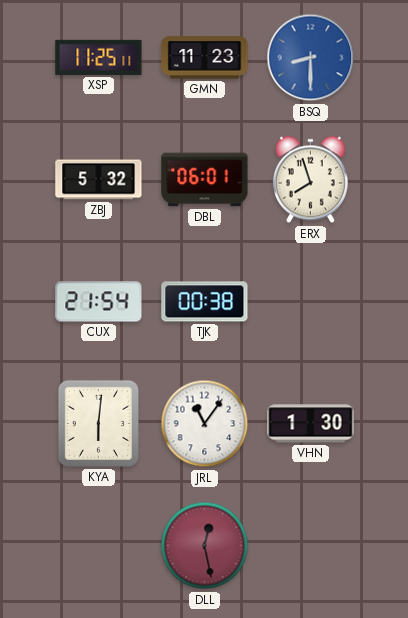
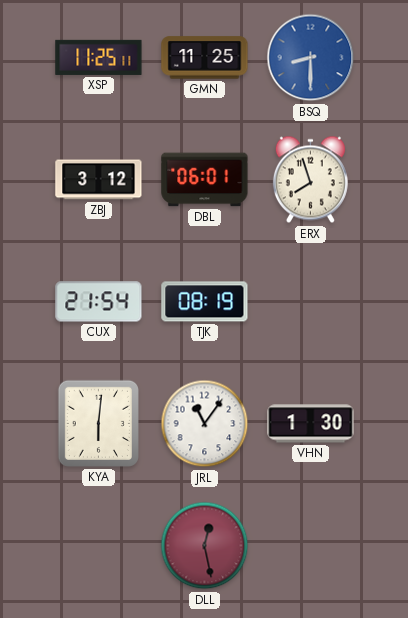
GMN: 11:23 -> 11:25
ZBJ: 5:32 -> 3:12
TJK: 00:38 -> 08:19
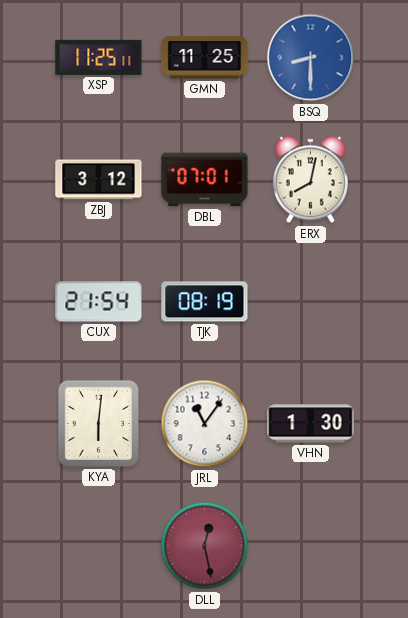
DBL: 06:01 -> 07:01
ERX: 7:57 -> 8:02
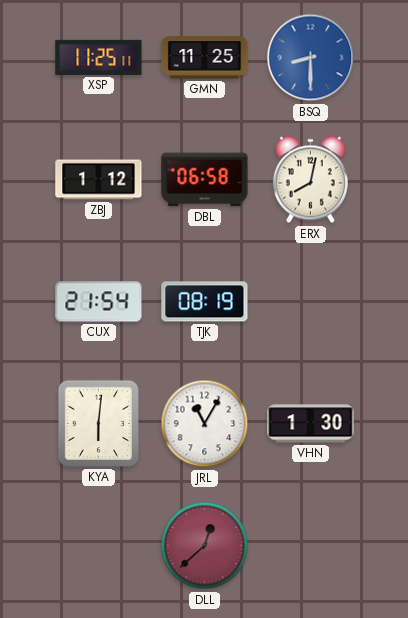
ZBJ: 3:12 -> 1:12
DBL: 07:01 -> 06:58
JRL: 11:06 -> 11:05
DLL: 12:28 -> 12:38
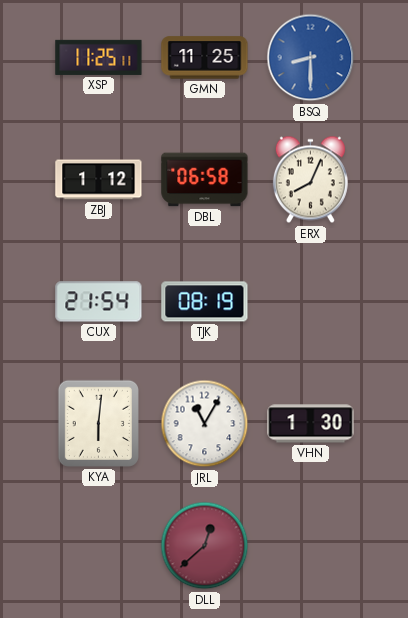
ERX: 8:02 -> 8:04
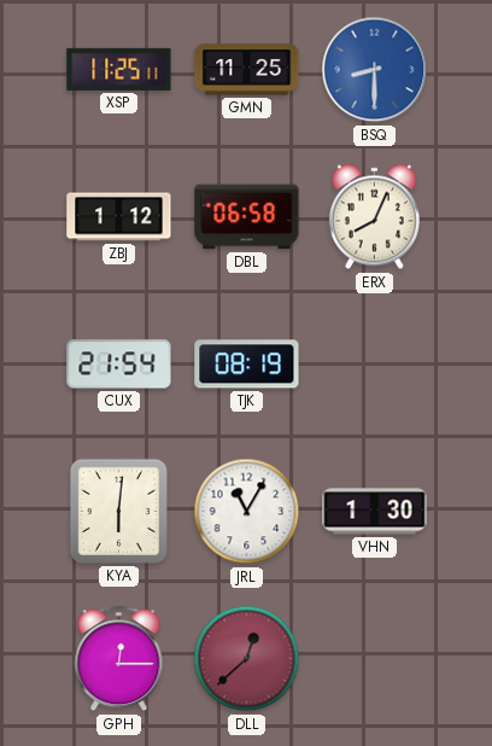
GPH: none -> 12:15
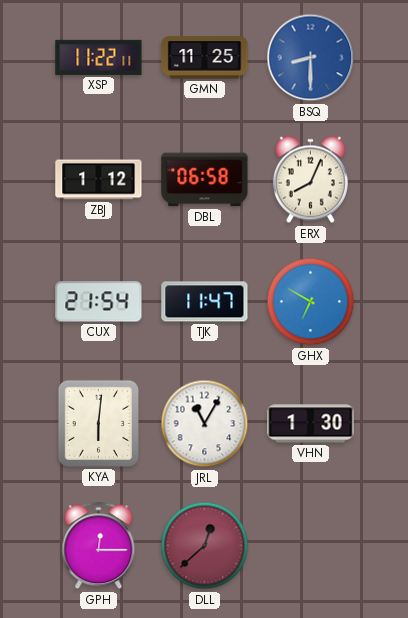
XSP: 11:25 -> 11:22
TJK: 08:19 -> 11:47
GHX: none -> 6:50
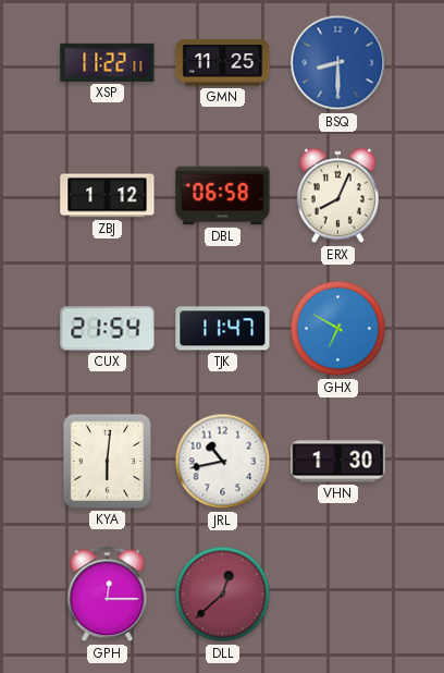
JRL: 11:05 -> 10:43
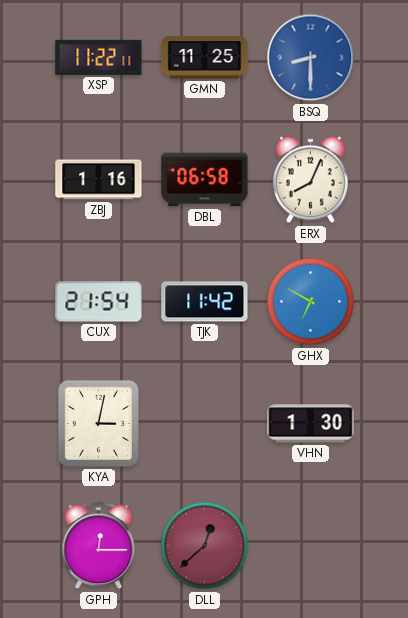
ZBJ: 1:12 -> 1:16
TJK: 11:47 -> 11:42
KYA: 6:01 -> 3:02
JRL: 10:43 -> none
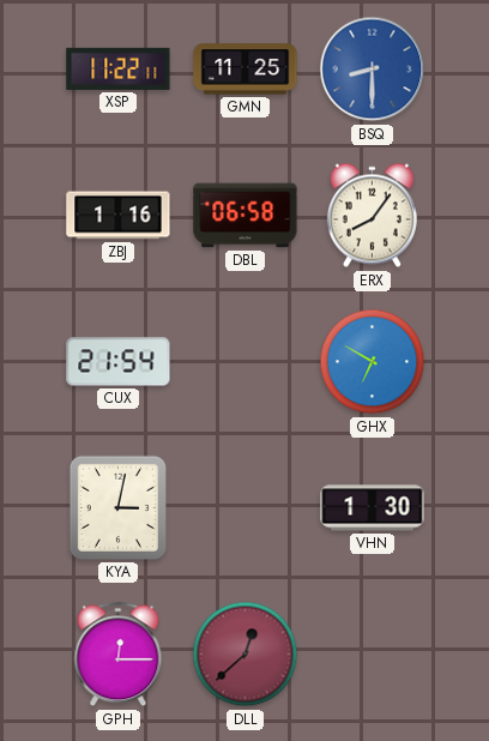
ERX: 8:04 -> 8:06
TJK: 11:42 -> none
